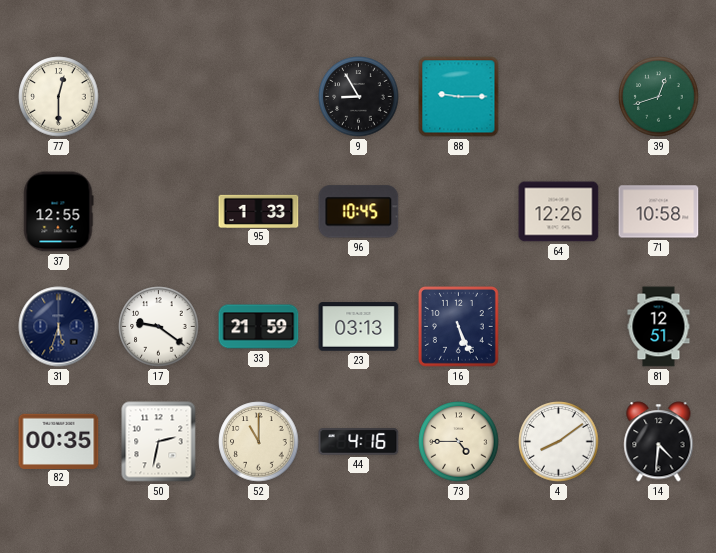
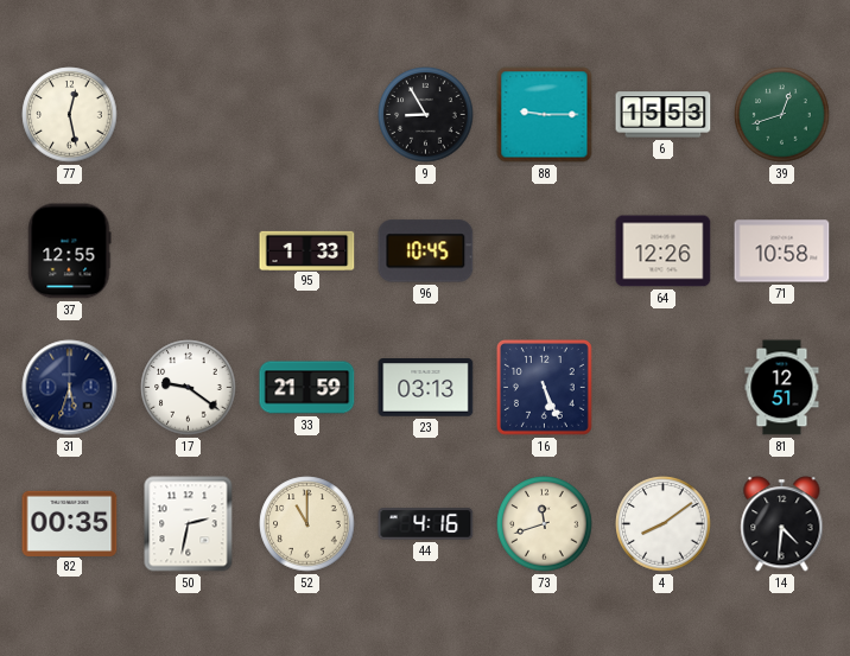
77: 12:30 -> 12:28
6: none -> 15:53
73: 4:45 -> 11:42
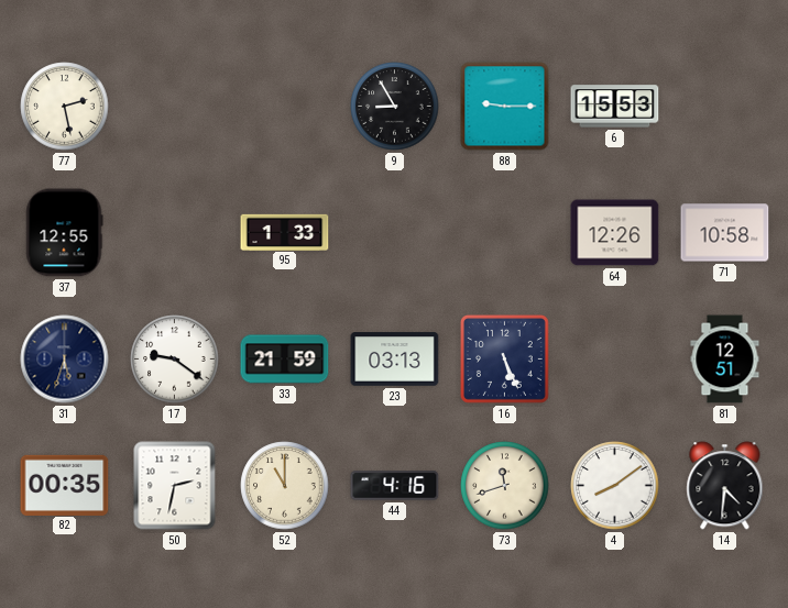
77: 12:28 -> 2:28
39: 12:42 -> none
96: 10:45 -> none
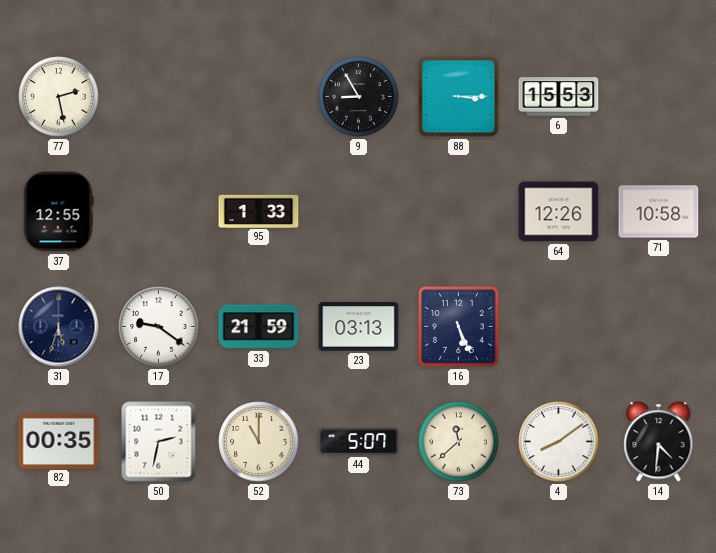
88: 9:15 -> 3:15
81: 12:51 -> none
44: 4:16 -> 5:07
73: 11:42 -> 11:38
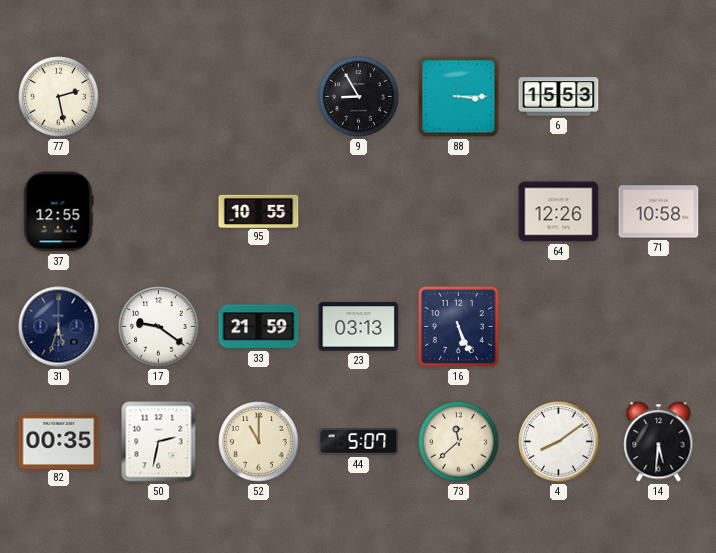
95: 1:33 -> 10:55
14: 4:31 -> 5:31
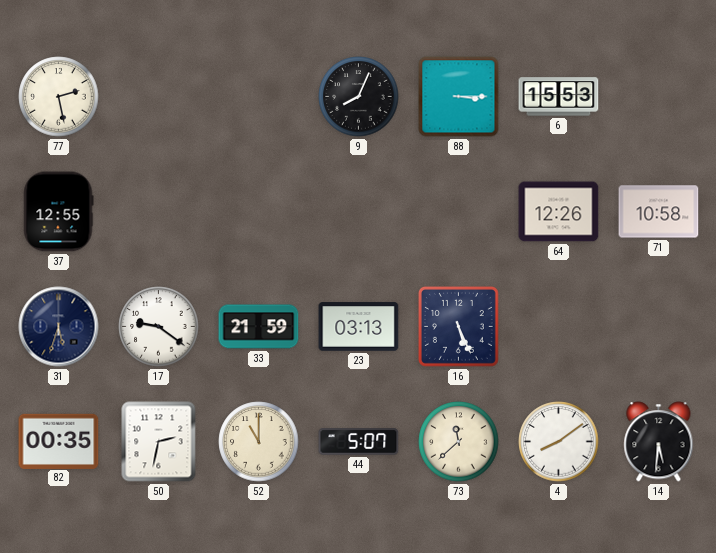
9: 8:55 -> 8:04
95: 10:55 -> none
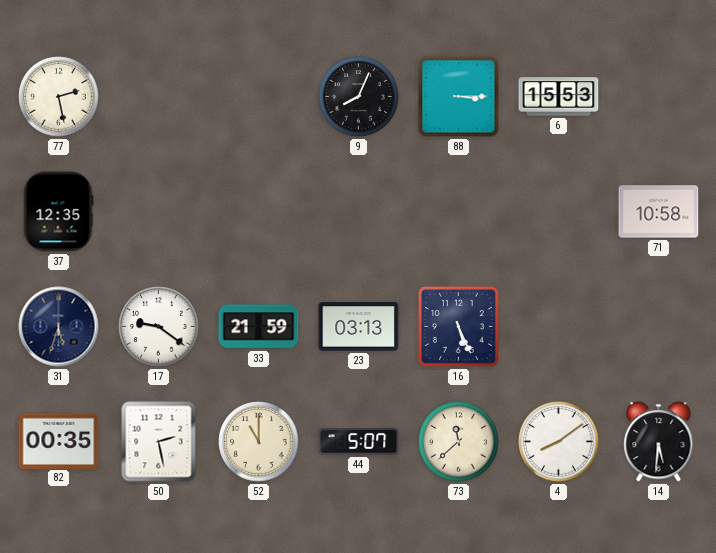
37: 12:55 -> 12:35
64: 12:26 -> none
50: 2:32 -> 2:28
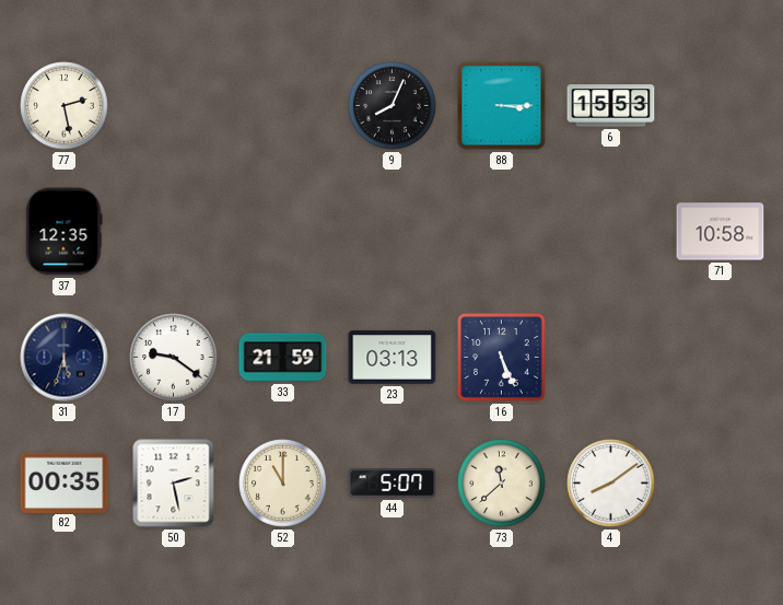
14: 5:31 -> none
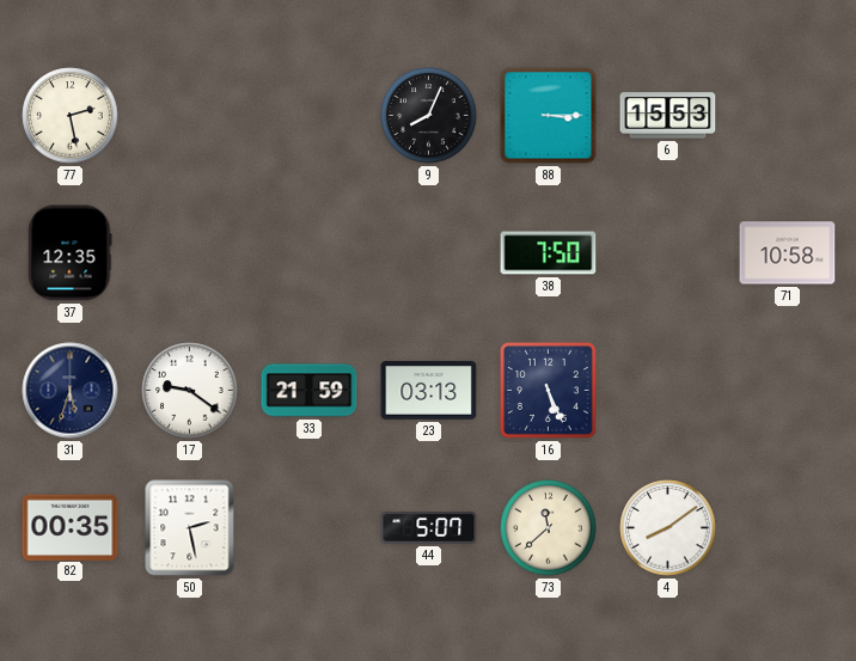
38: none -> 7:50
52: 11:00 -> none
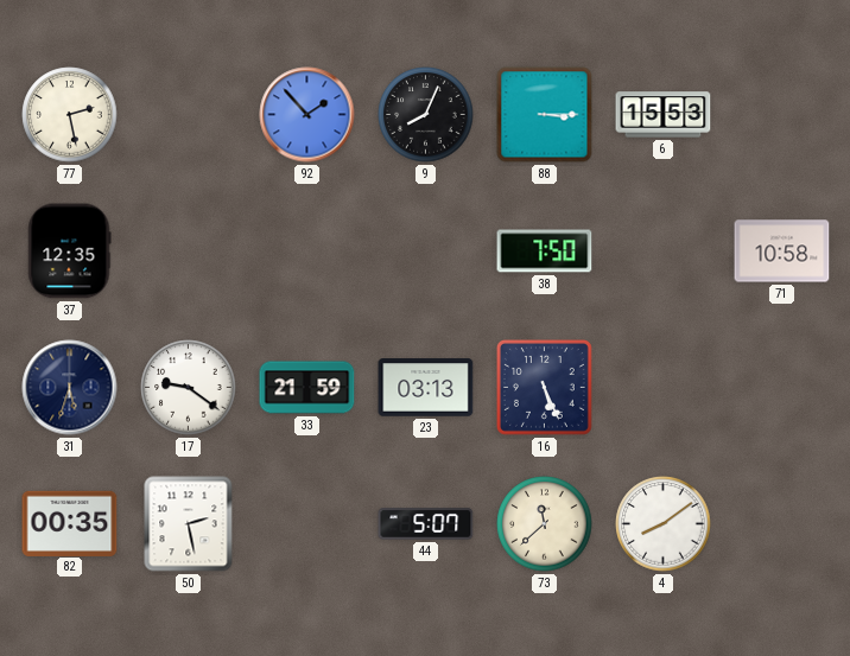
92: none -> 1:53
